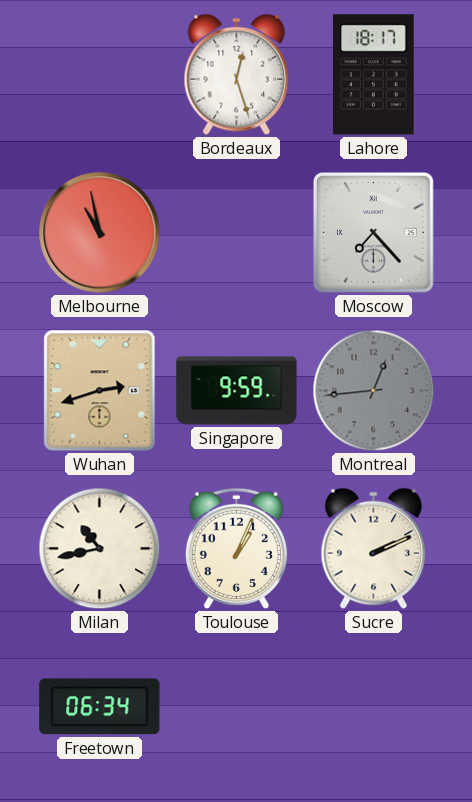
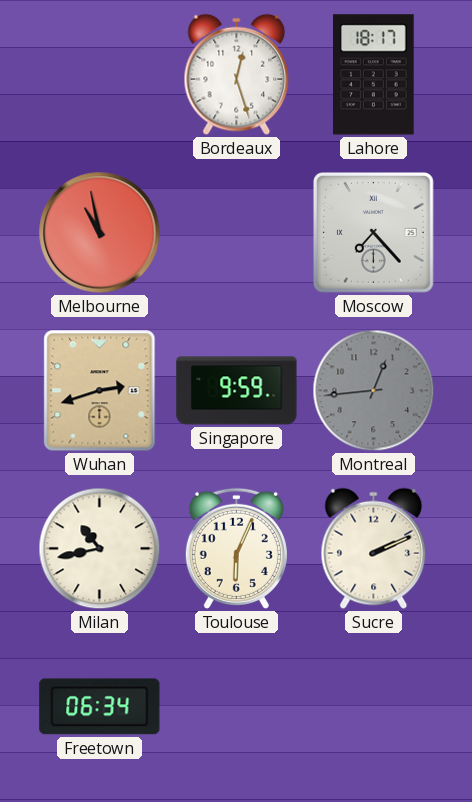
Toulouse: 1:04 -> 6:04
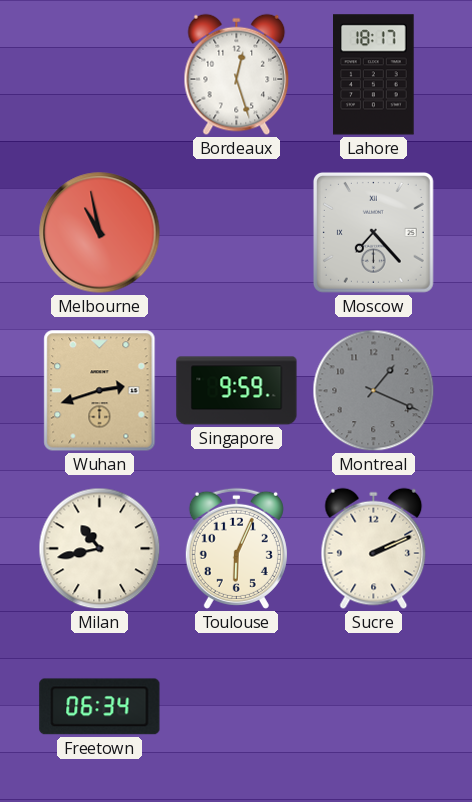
Montreal: 12:44 -> 1:19
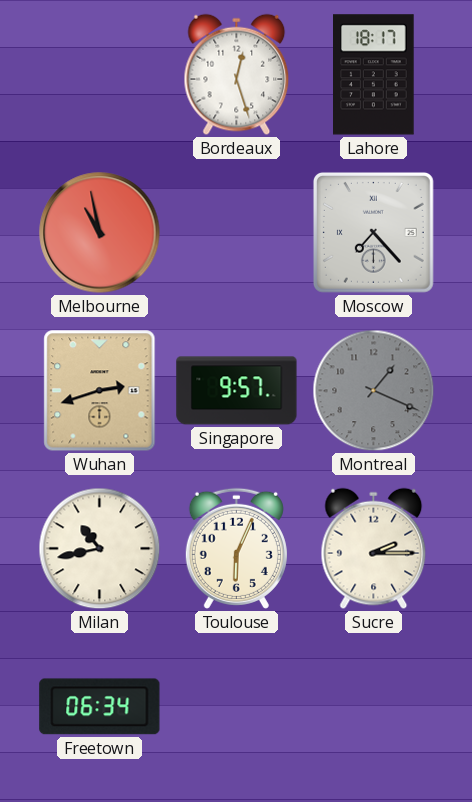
Singapore: 9:59 -> 9:57
Sucre: 2:11 -> 2:15
